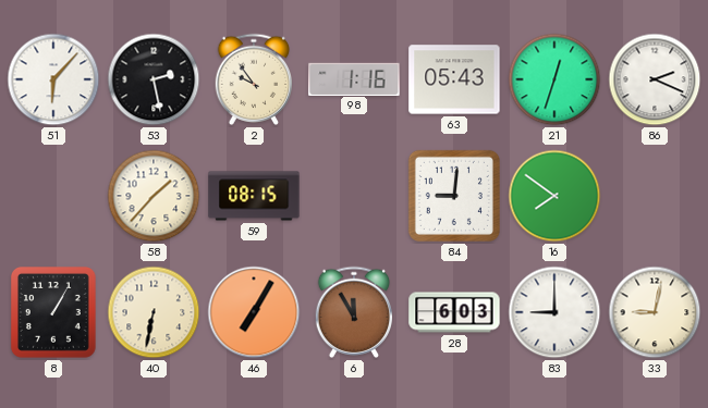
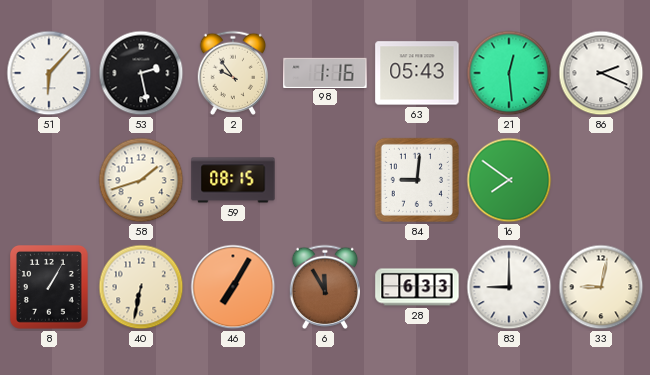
21: 12:33 -> 12:29
58: 1:37 -> 1:42
28: 6:03 -> 6:33
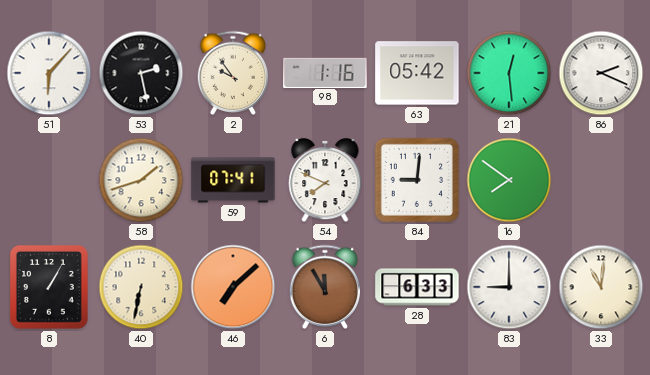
63: 05:43 -> 05:42
59: 08:15 -> 07:41
54: none -> 7:49
46: 7:05 -> 7:08
33: 9:02 -> 11:01
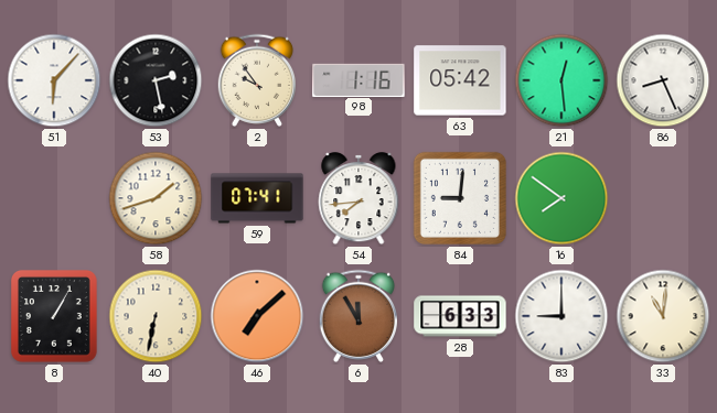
86: 2:19 -> 8:26
54: 7:49 -> 7:44
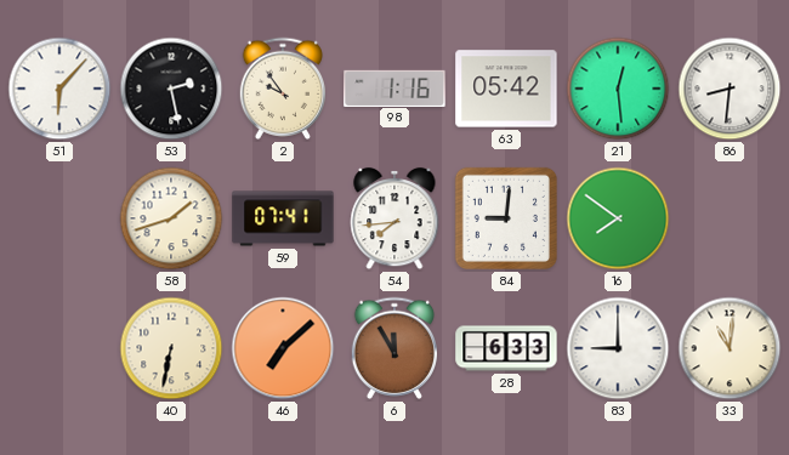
86: 8:26 -> 8:31
8: 1:05 -> none
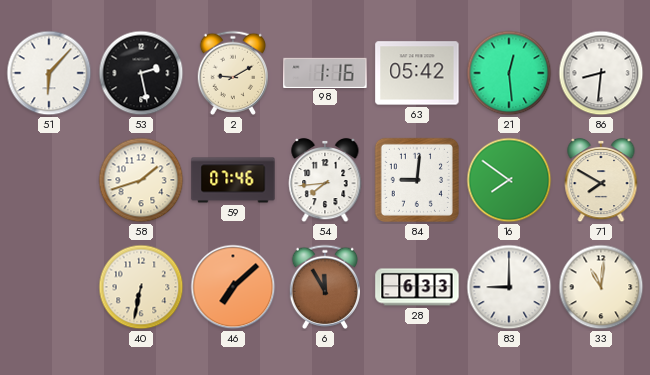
2: 9:54 -> 9:10
59: 07:41 -> 07:46
71: none -> 7:50
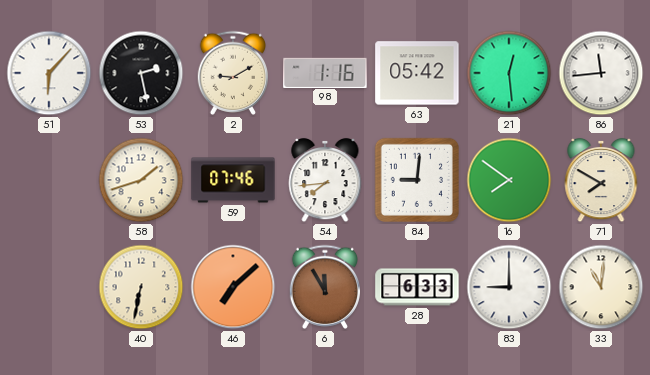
86: 8:31 -> 11:44
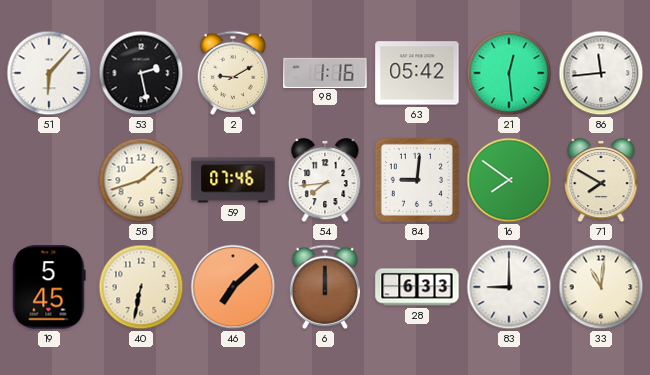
19: none -> 5:45
6: 11:55 -> 12:00
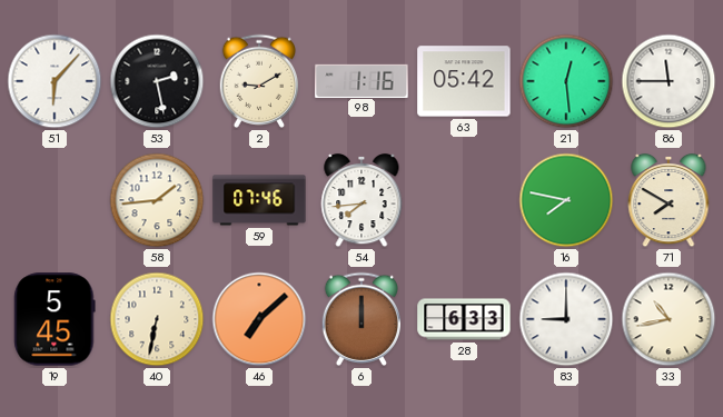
86: 11:44 -> 11:45
58: 1:42 -> 1:44
84: 9:01 -> none
16: 7:51 -> 7:47
33: 11:01 -> 10:43
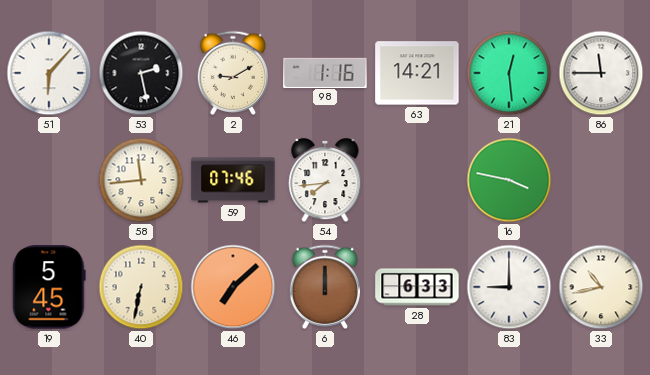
63: 05:42 -> 14:21
58: 1:44 -> 11:44
16: 7:47 -> 3:47
71: 7:50 -> none
